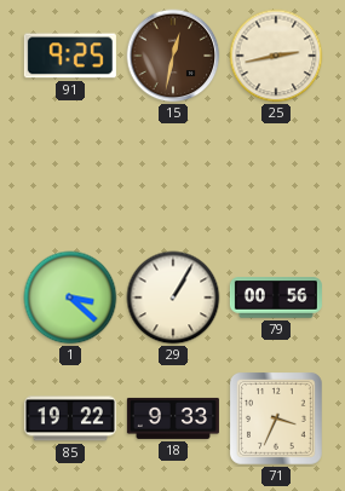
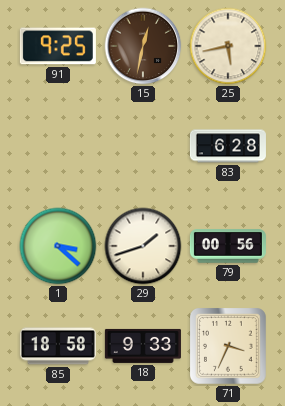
25: 2:43 -> 5:43
83: none -> 6:28
29: 1:05 -> 1:42
85: 19:22 -> 18:58
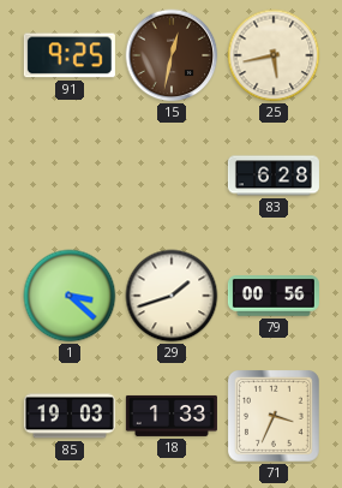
85: 18:58 -> 19:03
18: 9:33 -> 1:33
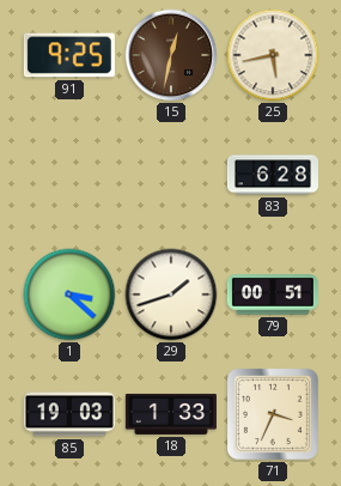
79: 00:56 -> 00:51
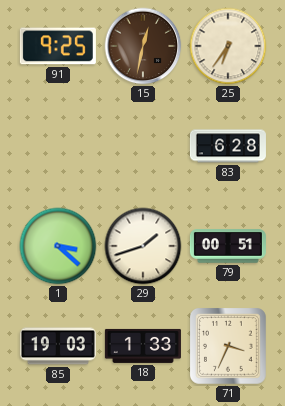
25: 5:43 -> 6:36
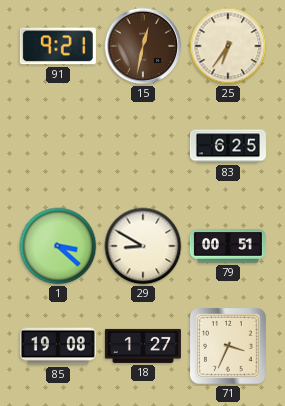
91: 9:25 -> 9:21
83: 6:28 -> 6:25
29: 1:42 -> 8:50
85: 19:03 -> 19:08
18: 1:33 -> 1:27
